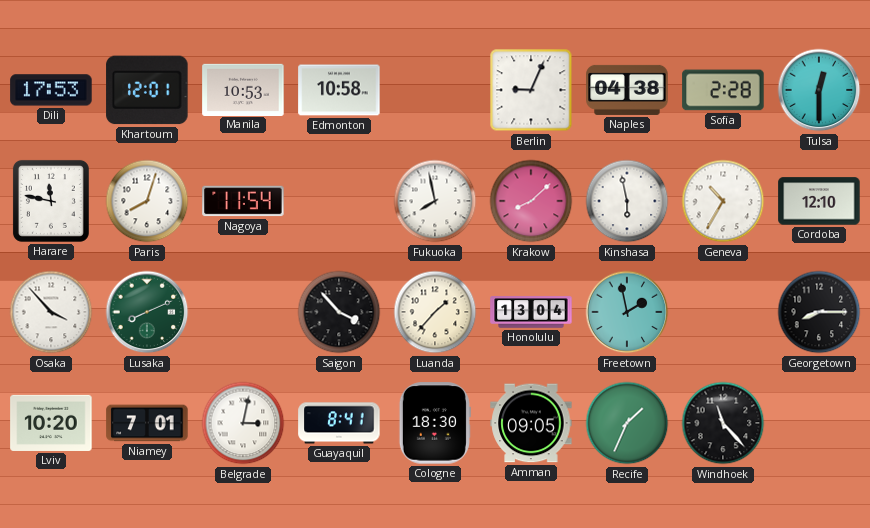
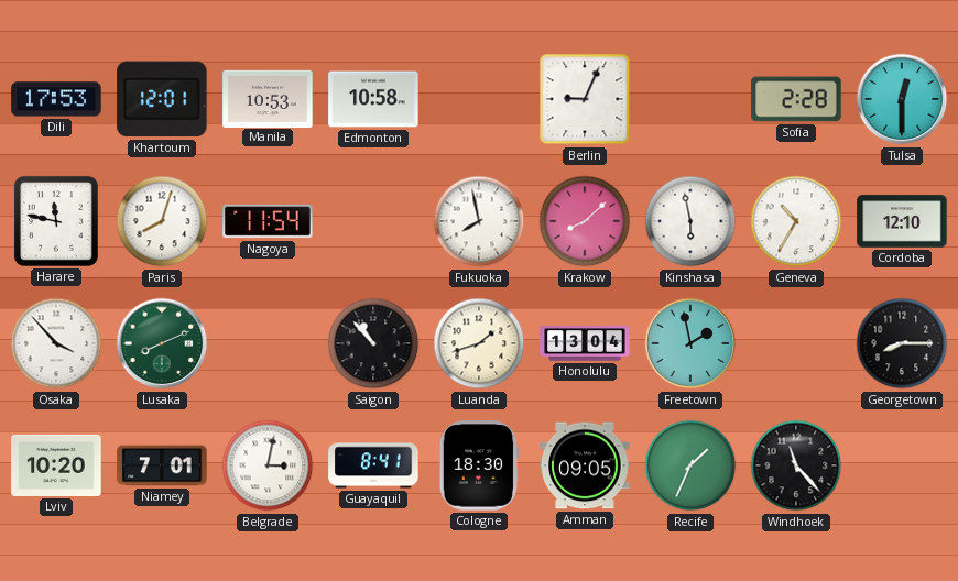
Naples: 04:38 -> none
Saigon: 3:53 -> 10:53
Luanda: 1:37 -> 1:42
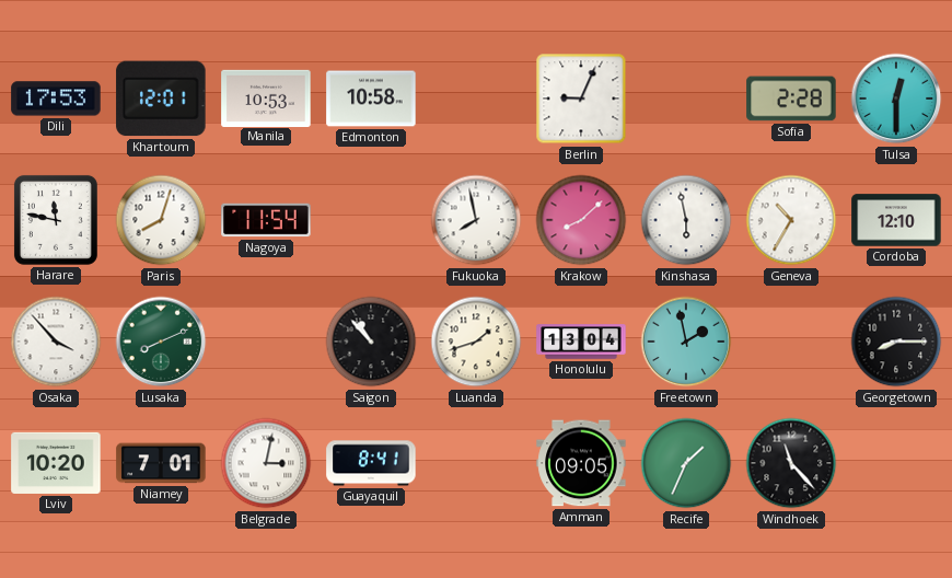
Cologne: 18:30 -> none
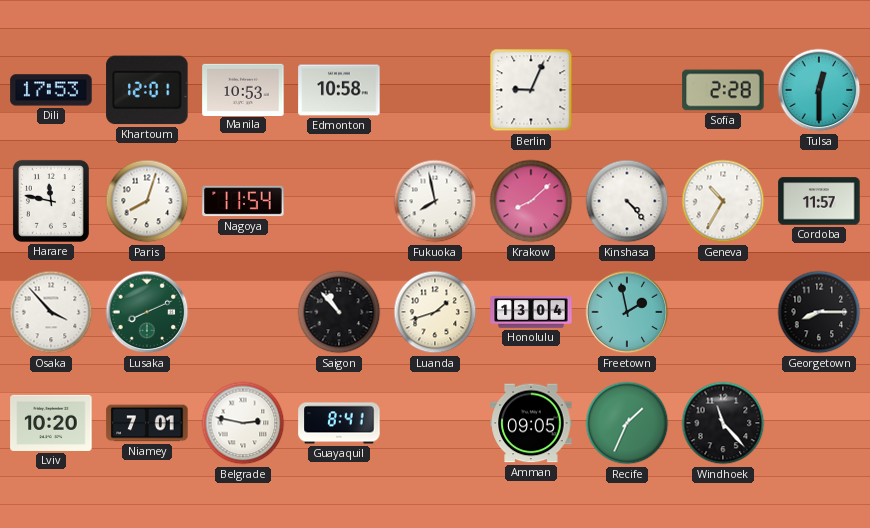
Kinshasa: 5:58 -> 4:23
Cordoba: 12:10 -> 11:57
Belgrade: 3:02 -> 2:47
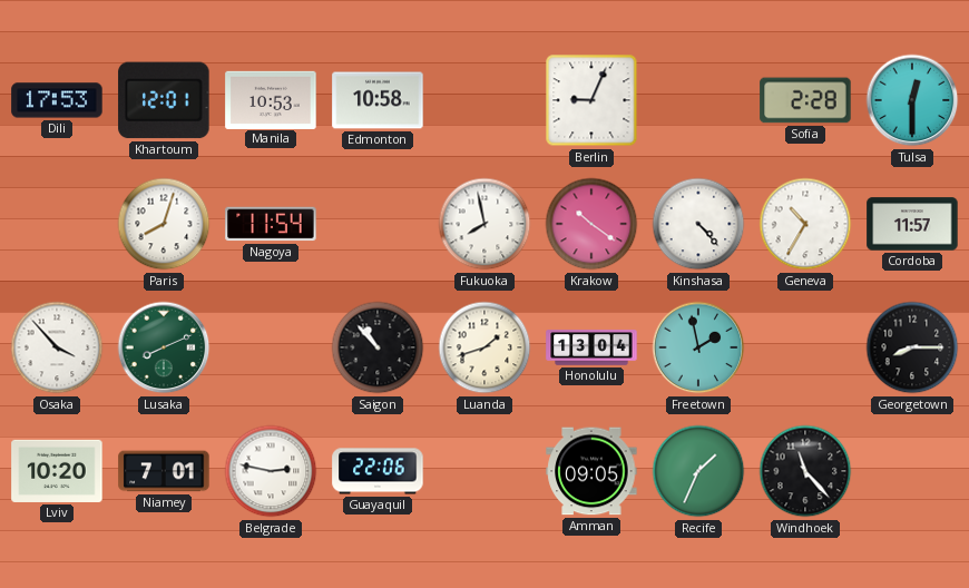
Harare: 11:47 -> none
Krakow: 8:08 -> 10:21
Guayaquil: 8:41 -> 22:06
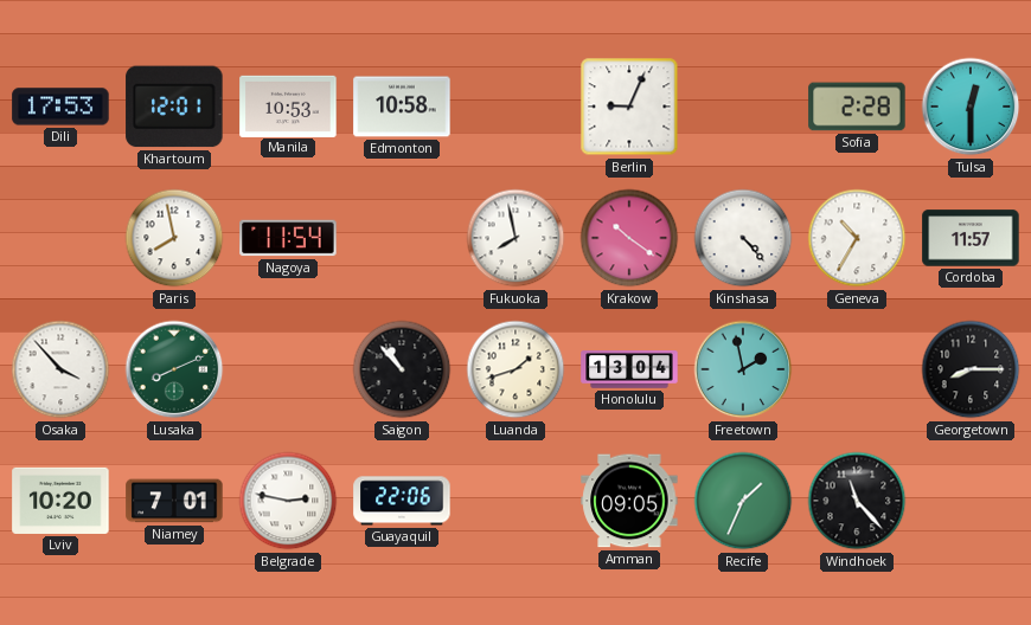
Paris: 8:03 -> 7:58
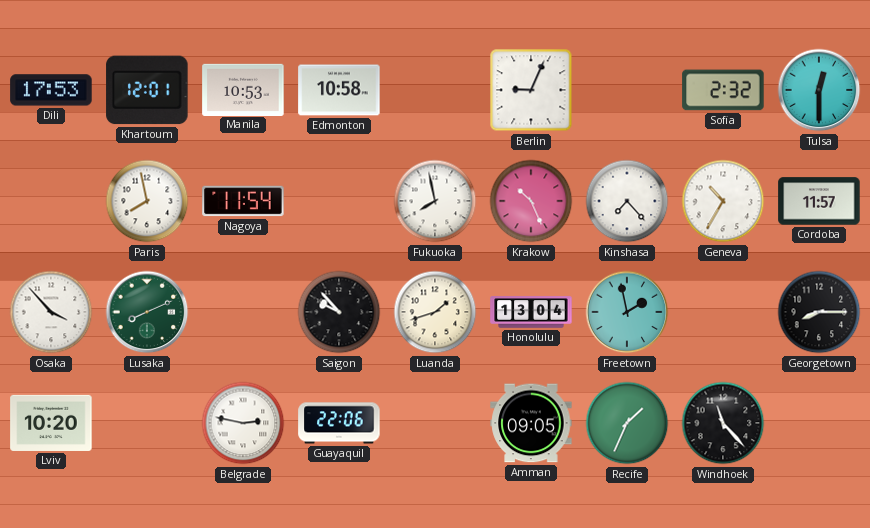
Sofia: 2:28 -> 2:32
Krakow: 10:21 -> 10:26
Kinshasa: 4:23 -> 7:23
Saigon: 10:53 -> 9:53
Niamey: 7:01 -> none
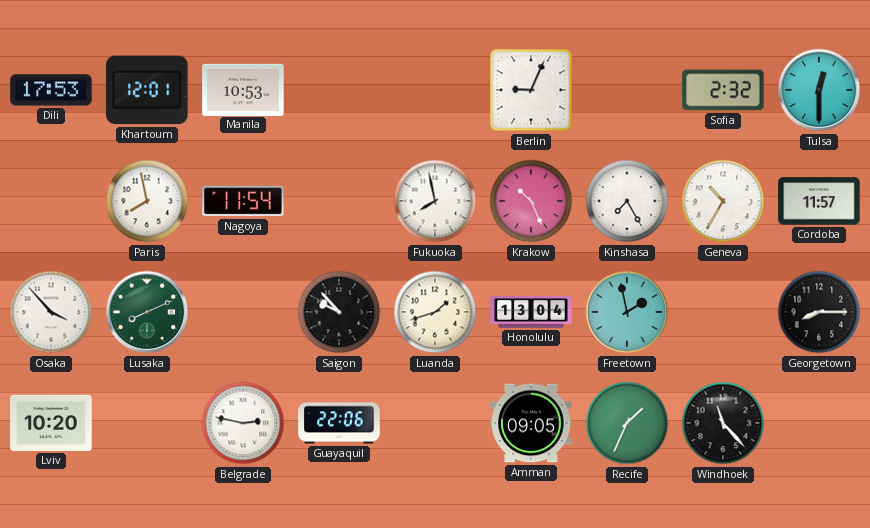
Edmonton: 10:58 -> none
Kinshasa: 7:23 -> 7:25
